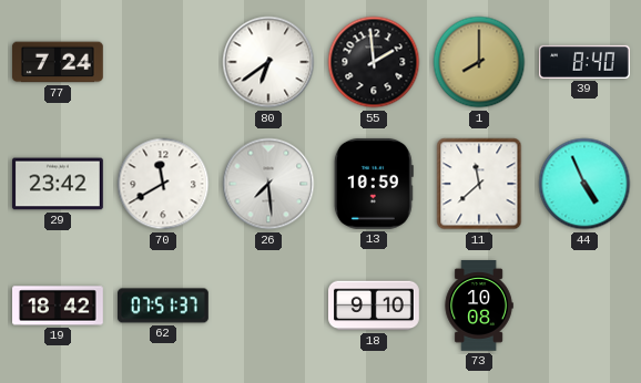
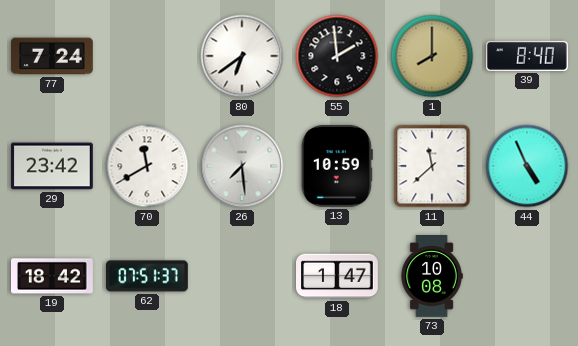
18: 9:10 -> 1:47
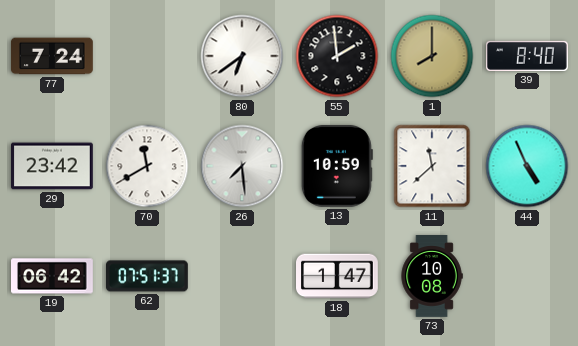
19: 18:42 -> 06:42
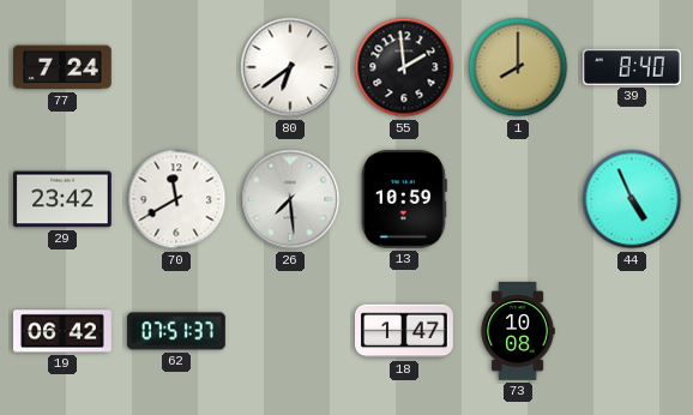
11: 11:38 -> none
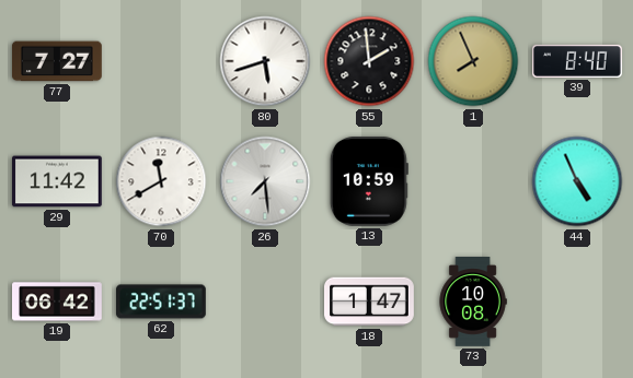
77: 7:24 -> 7:27
80: 6:39 -> 5:42
1: 8:00 -> 7:56
29: 23:42 -> 11:42
62: 07:51 -> 22:51
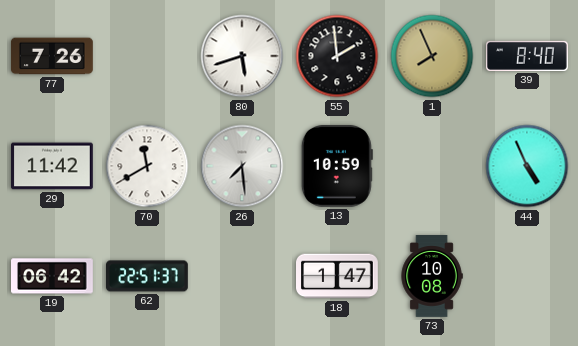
77: 7:27 -> 7:26
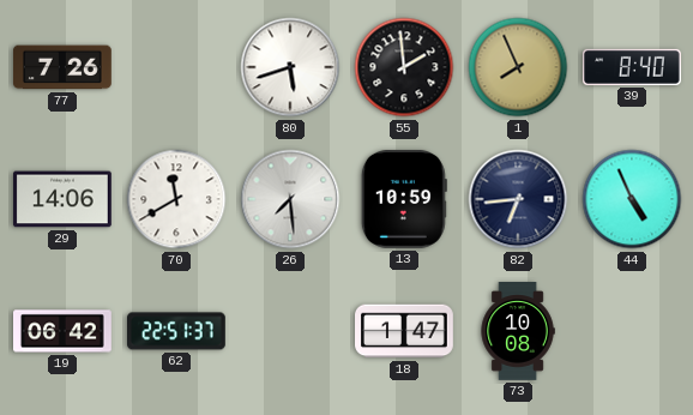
29: 11:42 -> 14:06
82: none -> 6:44
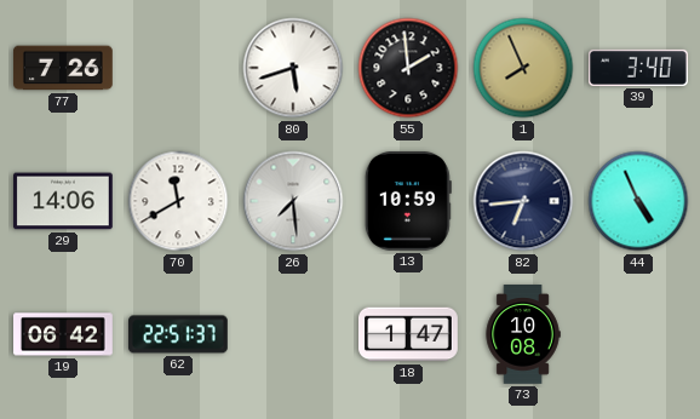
39: 8:40 -> 3:40
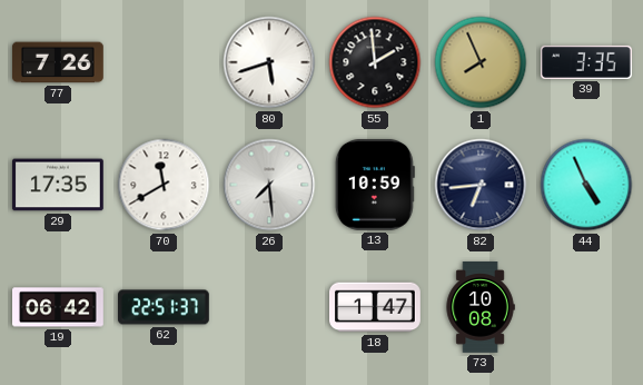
39: 3:40 -> 3:35
29: 14:06 -> 17:35
